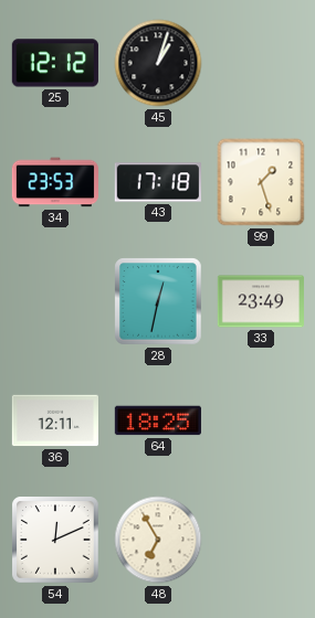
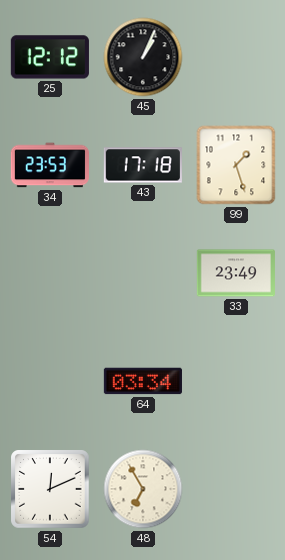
45: 1:03 -> 1:04
28: 12:32 -> none
36: 12:11 -> none
64: 18:25 -> 03:34
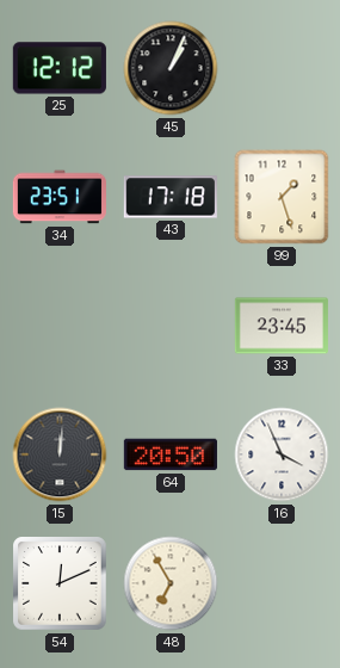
34: 23:53 -> 23:51
33: 23:49 -> 23:45
15: none -> 12:01
64: 03:34 -> 20:50
16: none -> 3:56
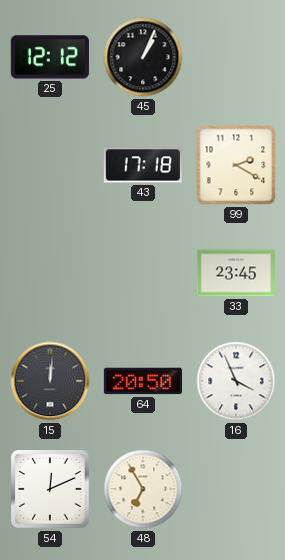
34: 23:51 -> none
99: 1:27 -> 2:20
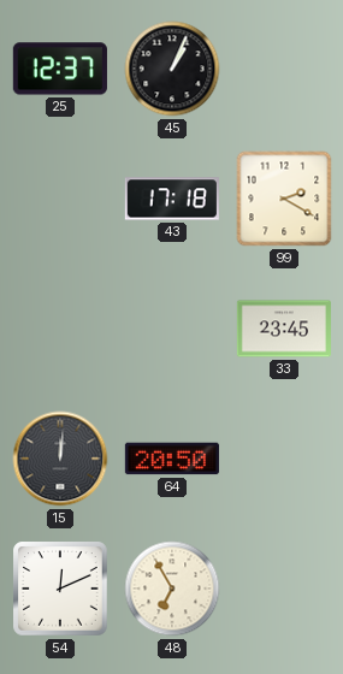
25: 12:12 -> 12:37
16: 3:56 -> none
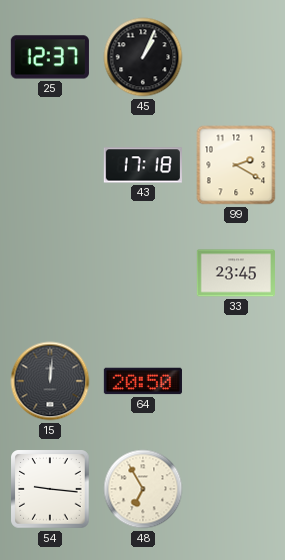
54: 12:11 -> 9:16
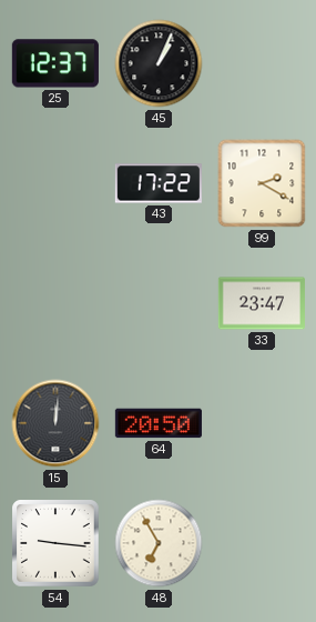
43: 17:18 -> 17:22
33: 23:45 -> 23:47
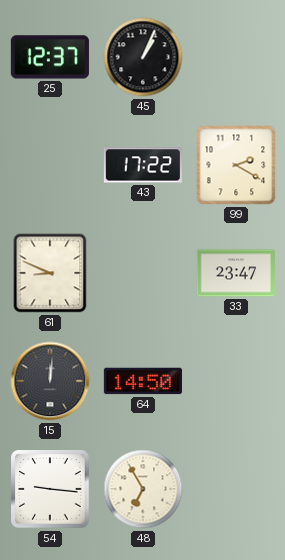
61: none -> 8:49
64: 20:50 -> 14:50
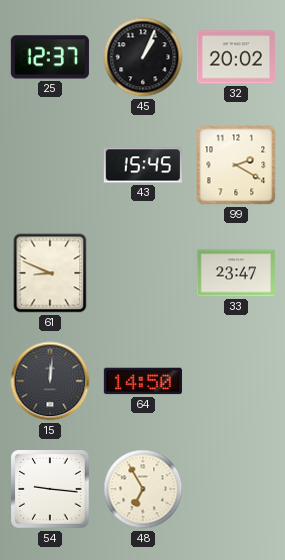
32: none -> 20:02
43: 17:22 -> 15:45
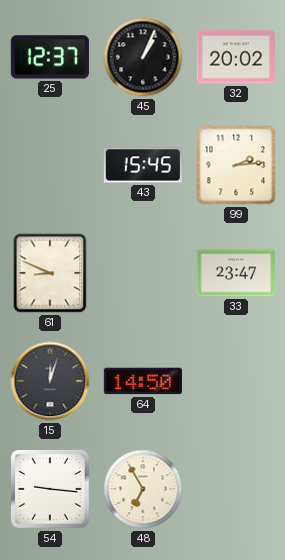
99: 2:20 -> 2:14
15: 12:01 -> 12:03
